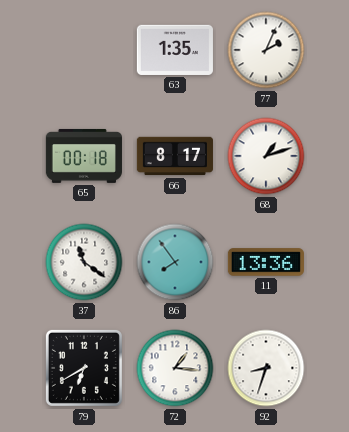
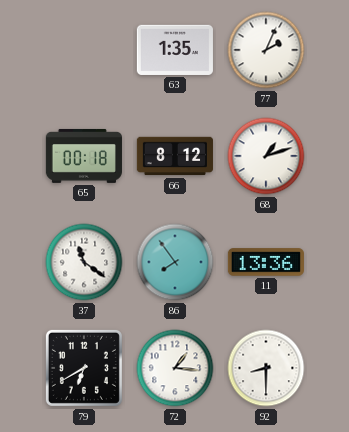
66: 8:17 -> 8:12
92: 8:33 -> 8:30
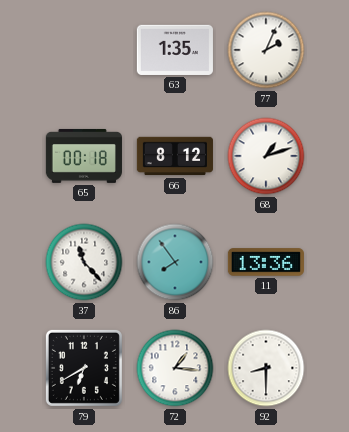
37: 11:21 -> 11:23
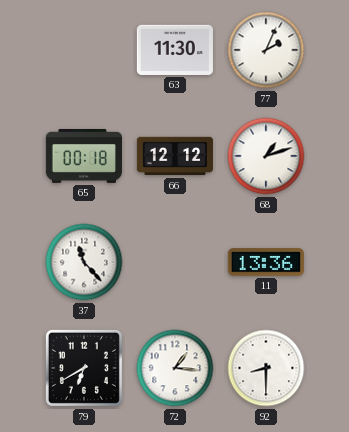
63: 1:35 -> 11:30
66: 8:12 -> 12:12
86: 7:54 -> none
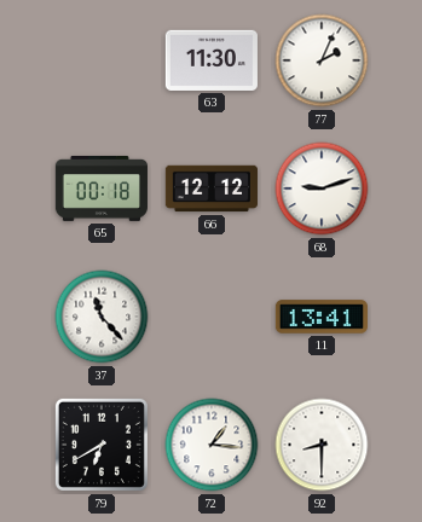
68: 1:12 -> 9:12
11: 13:36 -> 13:41
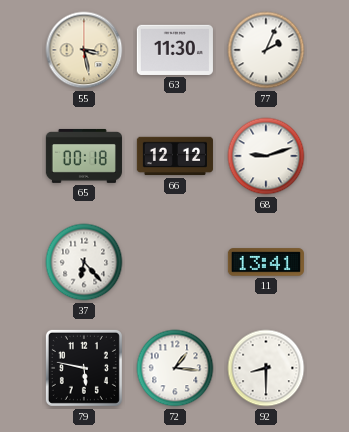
55: none -> 3:28
37: 11:23 -> 6:23
79: 6:40 -> 5:47
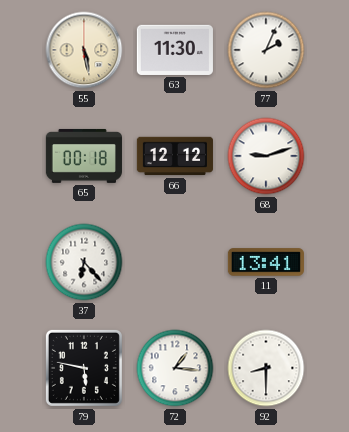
55: 3:28 -> 5:28
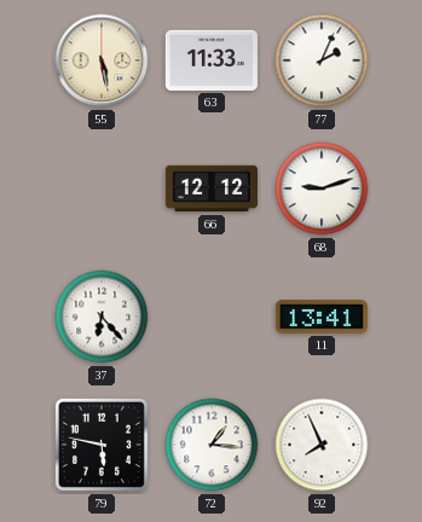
63: 11:30 -> 11:33
65: 00:18 -> none
92: 8:30 -> 7:56
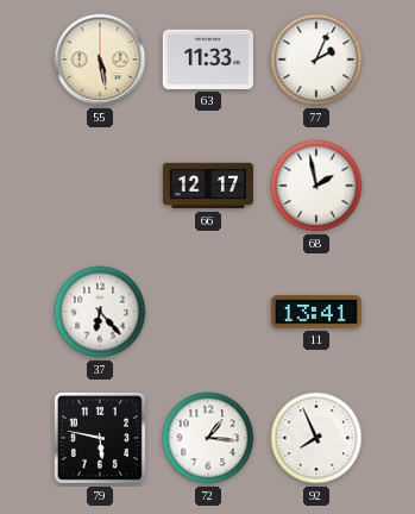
66: 12:12 -> 12:17
68: 9:12 -> 1:58
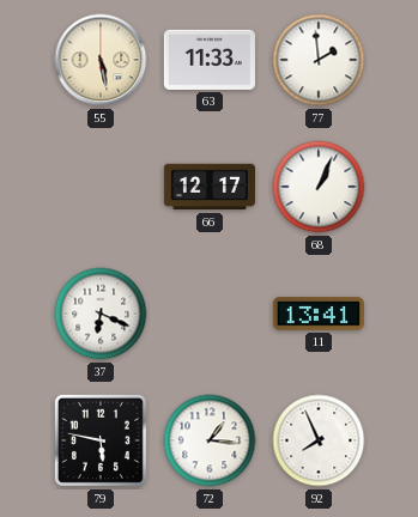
77: 2:04 -> 1:59
68: 1:58 -> 1:04
37: 6:23 -> 6:19
